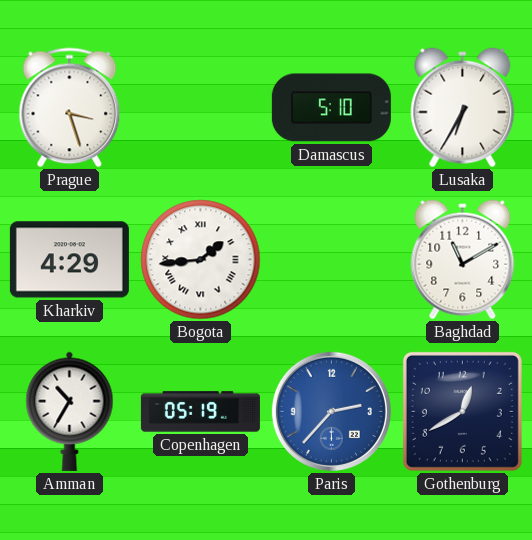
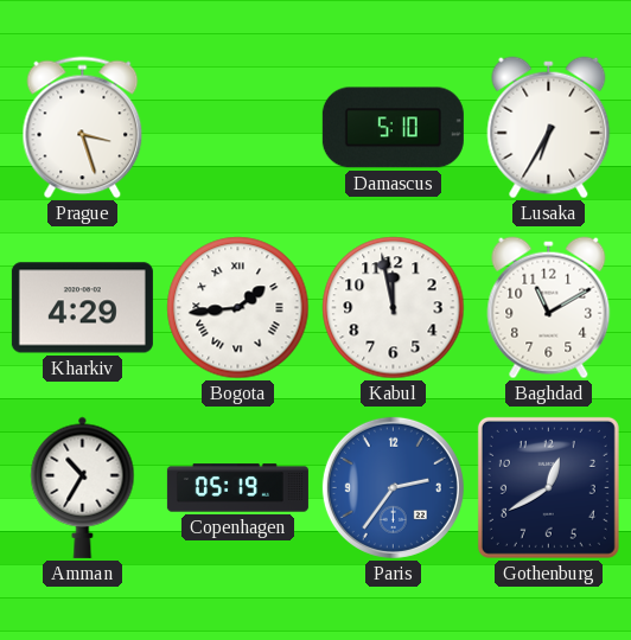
Kabul: none -> 11:58
Paris: 2:37 -> 2:36
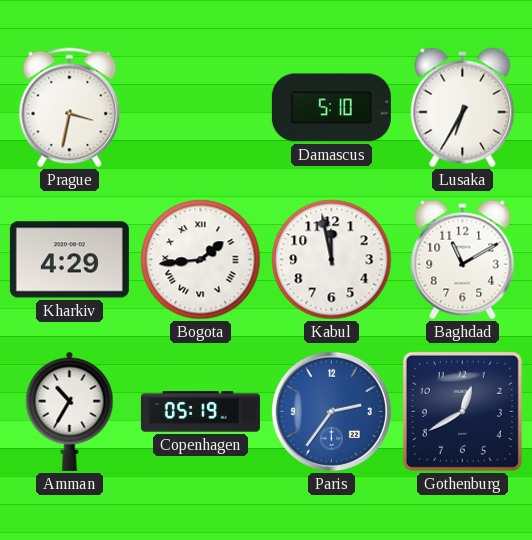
Prague: 3:27 -> 3:32
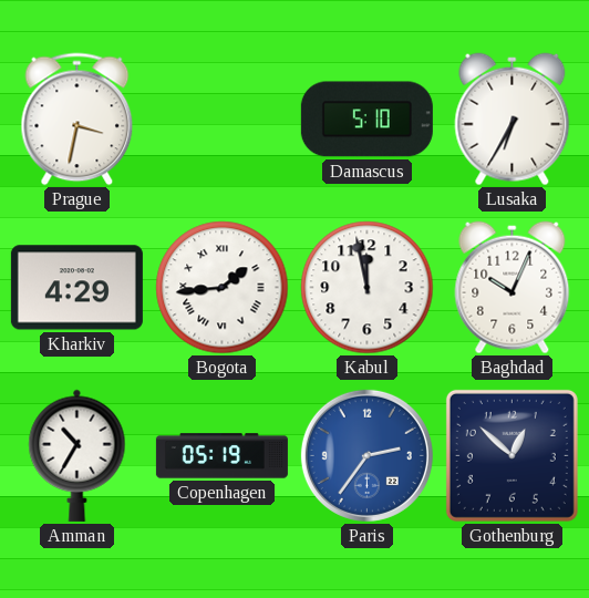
Baghdad: 11:10 -> 10:04
Gothenburg: 12:40 -> 12:52
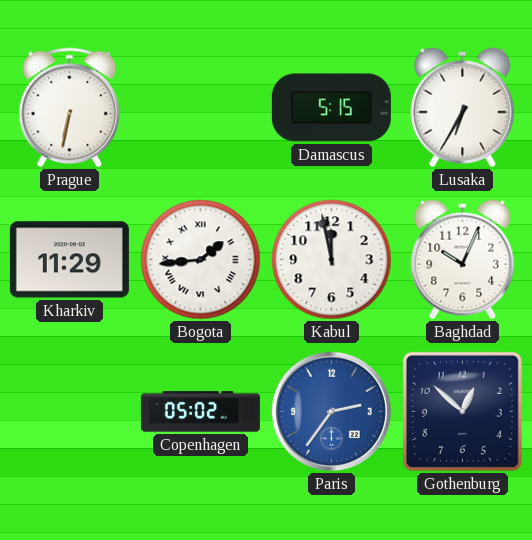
Prague: 3:32 -> 6:32
Damascus: 5:10 -> 5:15
Kharkiv: 4:29 -> 11:29
Amman: 10:35 -> none
Copenhagen: 05:19 -> 05:02
